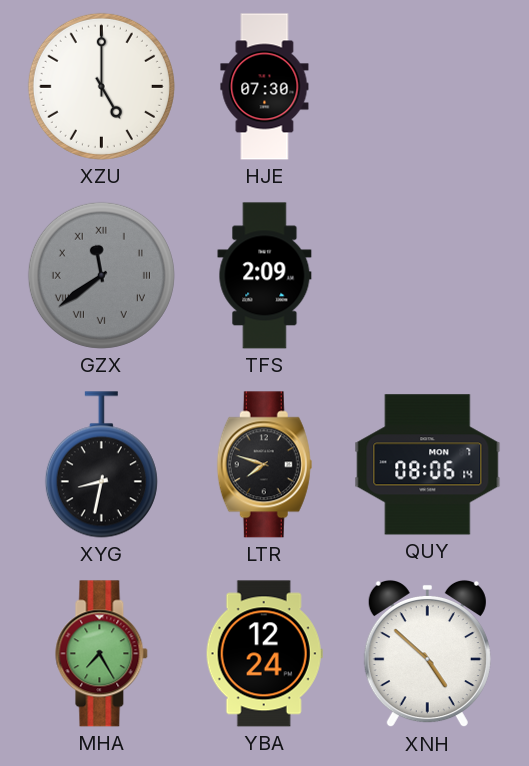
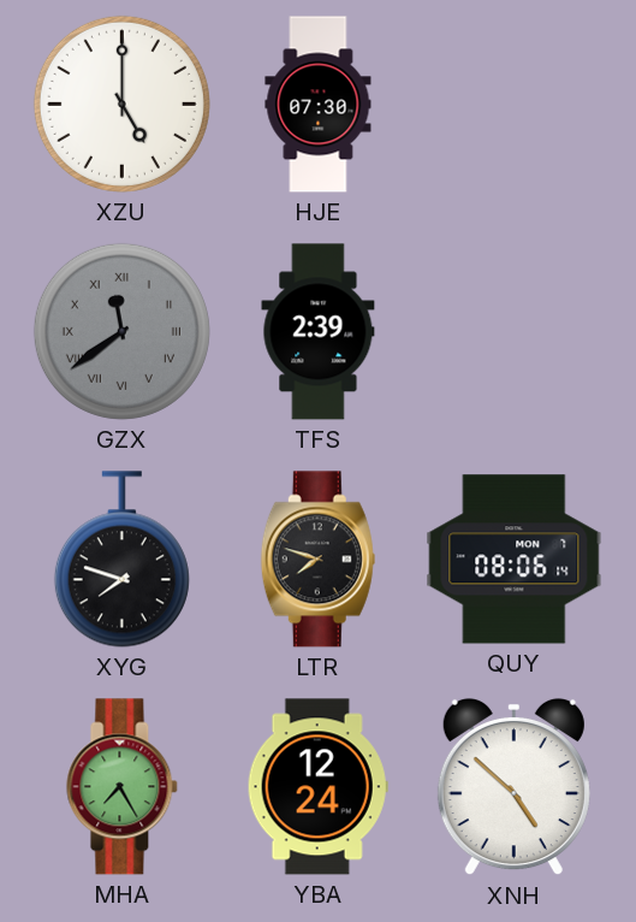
TFS: 2:09 -> 2:39
XYG: 8:32 -> 7:48
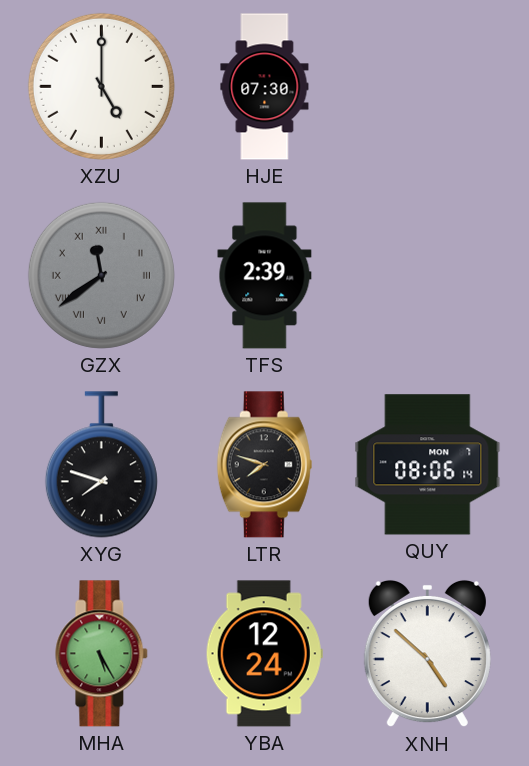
MHA: 7:25 -> 5:25
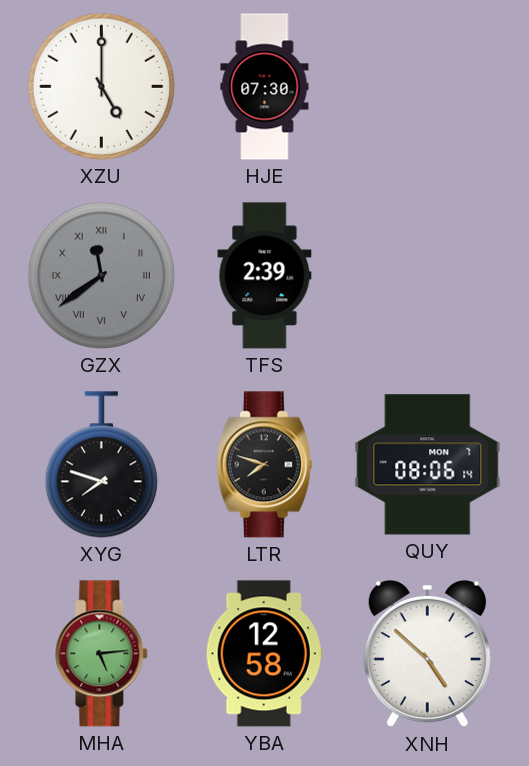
MHA: 5:25 -> 5:14
YBA: 12:24 -> 12:58
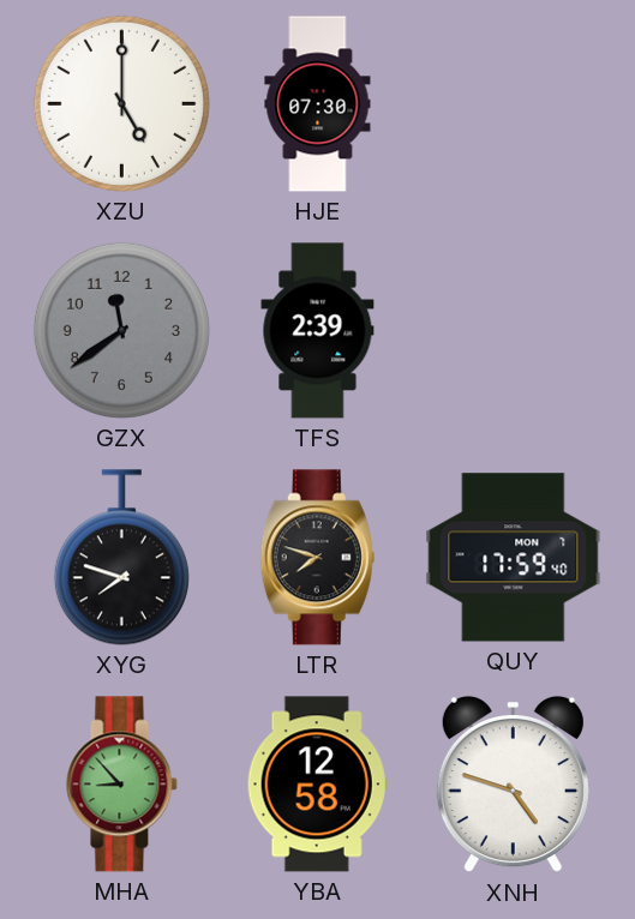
GZX numerals: Roman -> Arabic
QUY: 08:06 -> 17:59
MHA: 5:14 -> 8:53
XNH: 4:52 -> 4:48
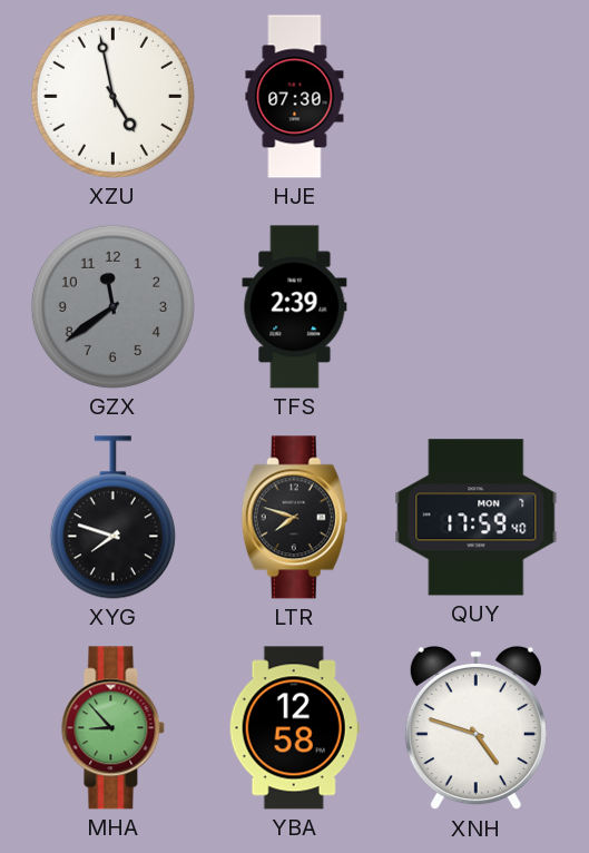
XZU: 5:00 -> 4:58
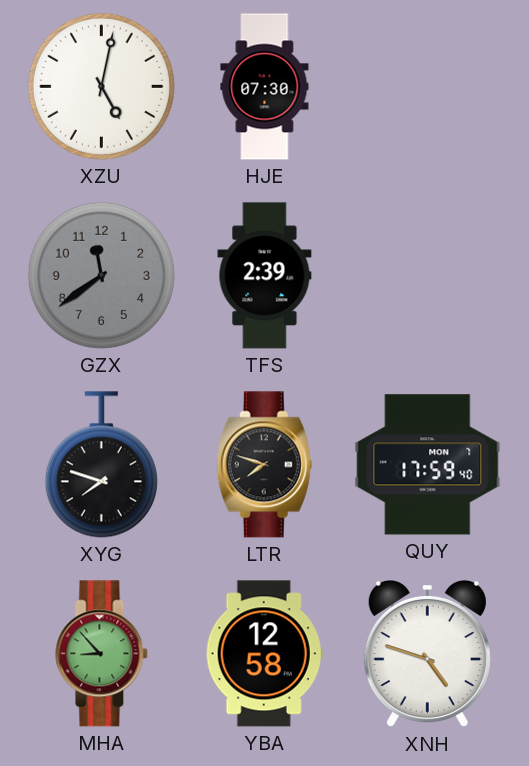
XZU: 4:58 -> 5:02
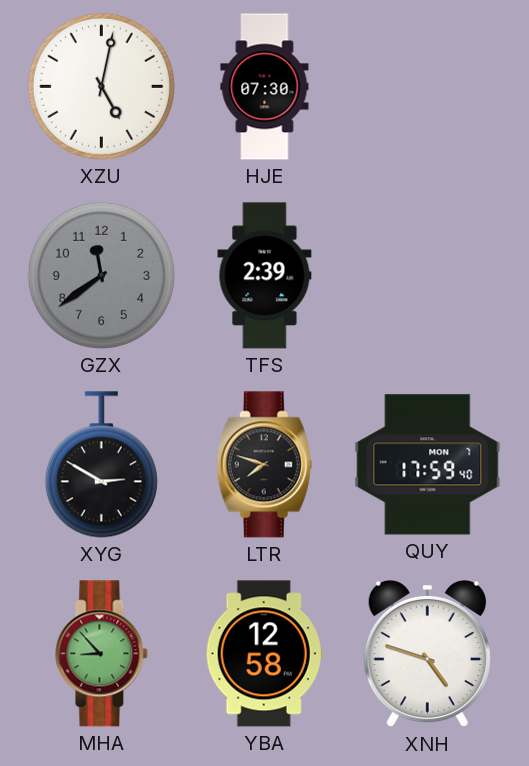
XYG: 7:48 -> 2:50
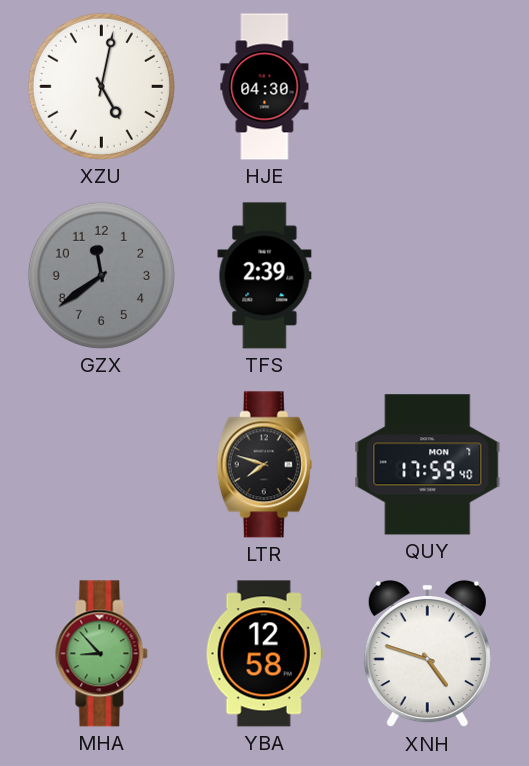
HJE: 07:30 -> 04:30
XYG: 2:50 -> none
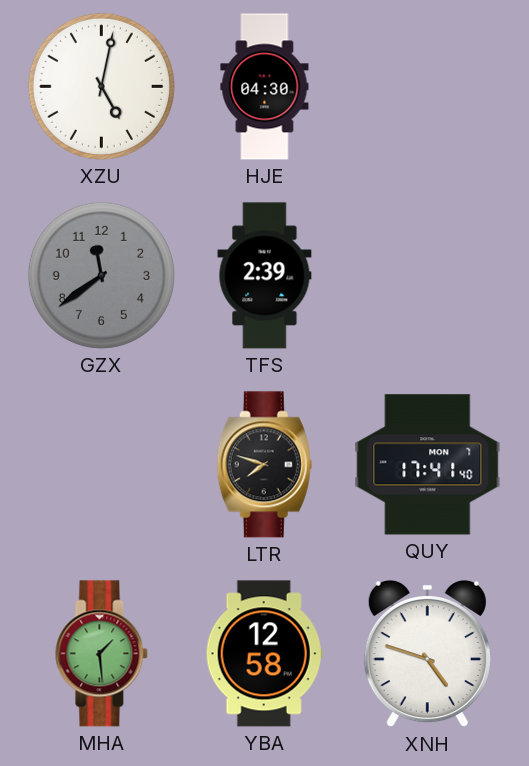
QUY: 17:59 -> 17:41
MHA: 8:53 -> 1:29
